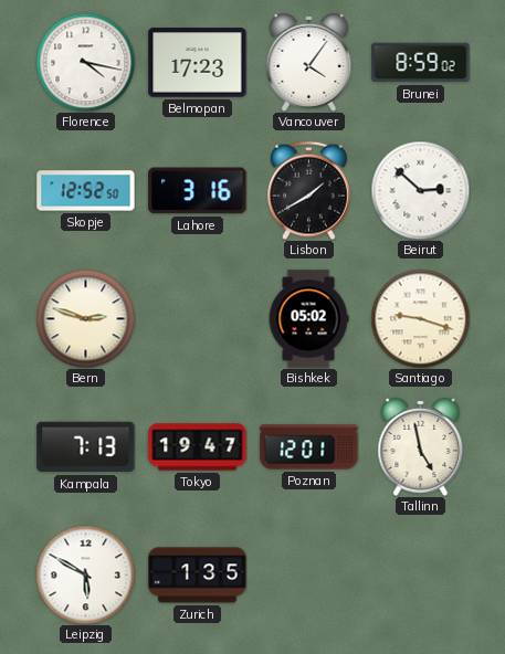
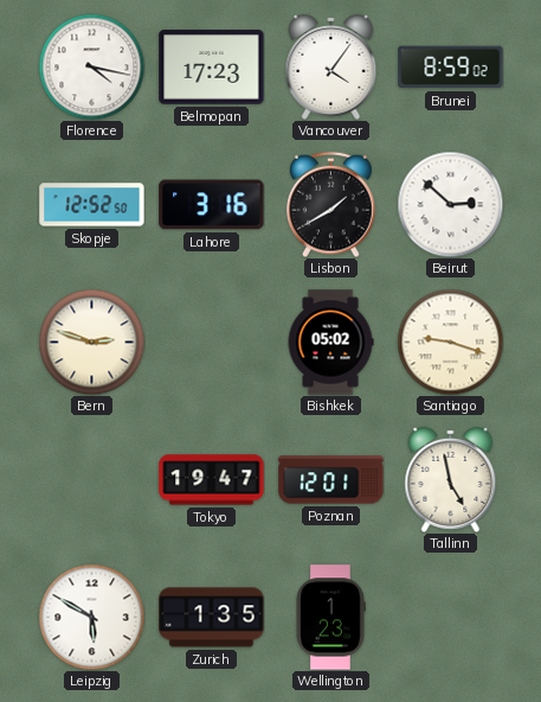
Kampala: 7:13 -> none
Wellington: none -> 1:23
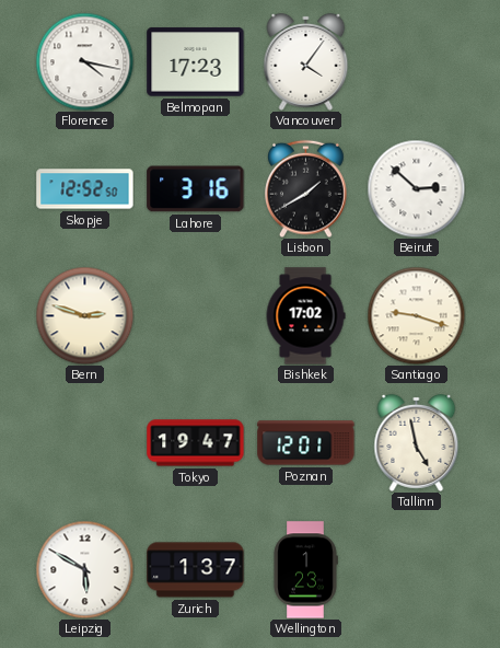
Brunei: 8:59 -> none
Bishkek: 05:02 -> 17:02
Zurich: 1:35 -> 1:37
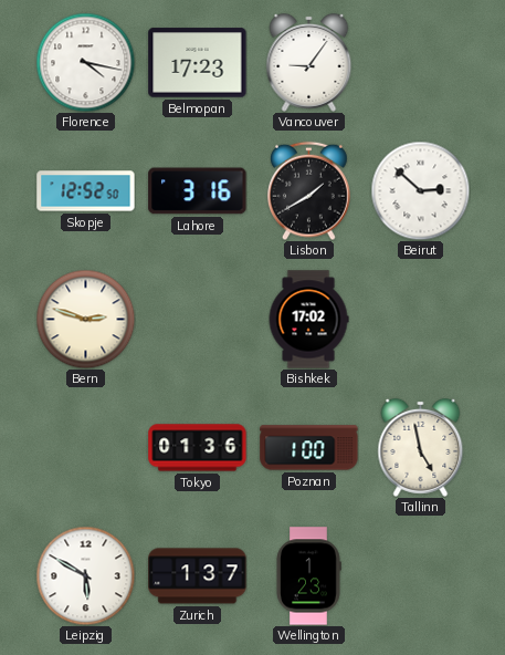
Vancouver: 4:06 -> 9:06
Santiago: 9:18 -> none
Tokyo: 19:47 -> 01:36
Poznan: 12:01 -> 1:00
